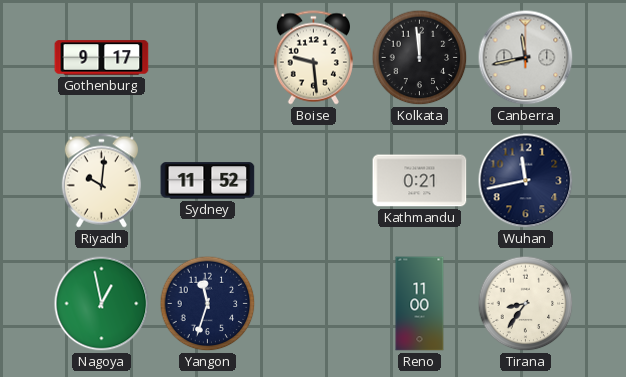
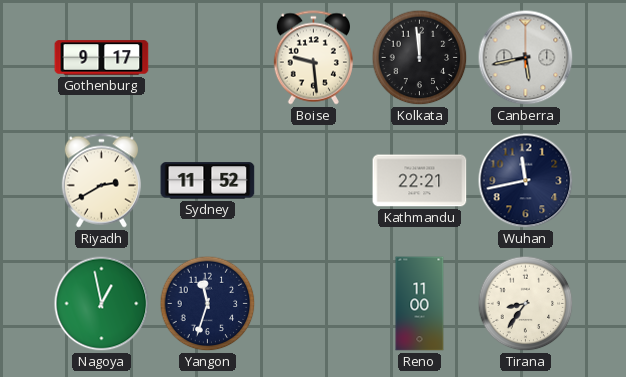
Canberra: 11:43 -> 5:43
Riyadh: 10:01 -> 2:40
Kathmandu: 0:21 -> 22:21
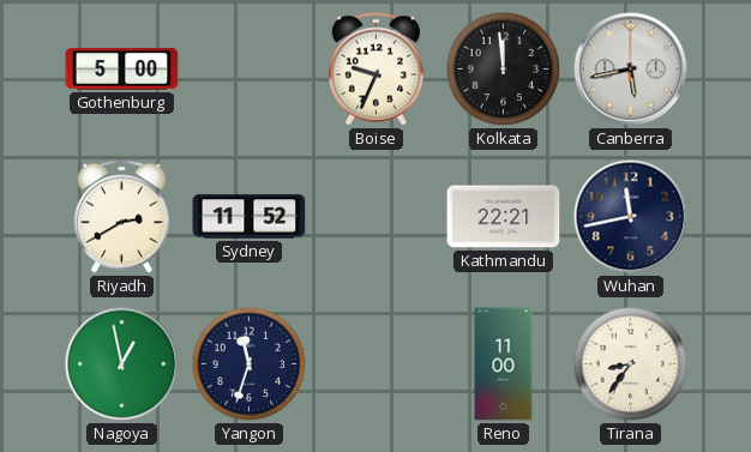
Gothenburg: 9:17 -> 5:00
Boise: 9:29 -> 9:34
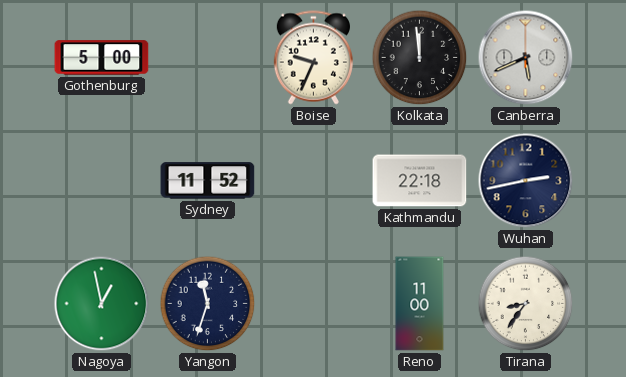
Canberra: 5:43 -> 5:41
Riyadh: 2:40 -> none
Kathmandu: 22:21 -> 22:18
Wuhan: 11:43 -> 2:43
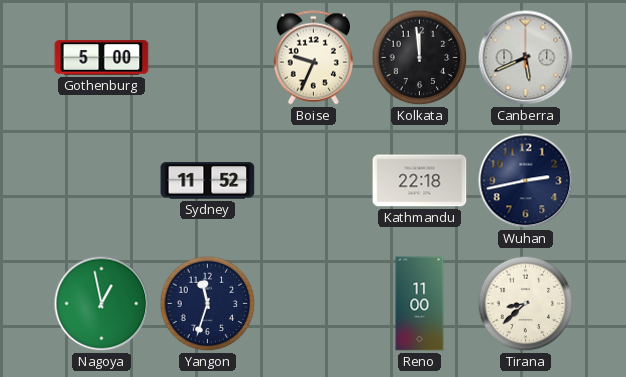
Tirana: 8:36 -> 8:38
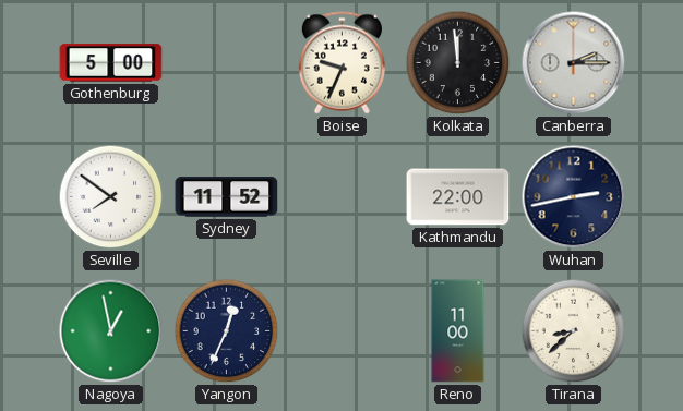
Canberra: 5:41 -> 2:15
Seville: none -> 7:51
Kathmandu: 22:18 -> 22:00
Yangon: 11:33 -> 12:34
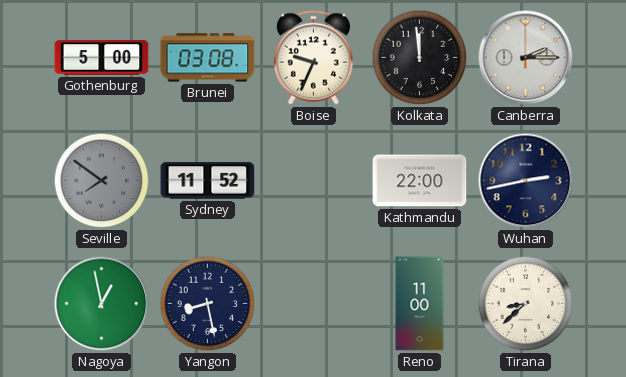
Brunei: none -> 03:08
Seville dial: white -> grey
Yangon: 12:34 -> 8:28
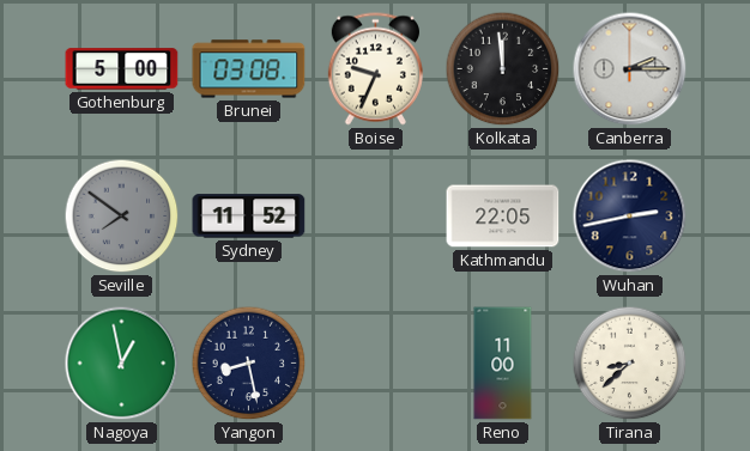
Kathmandu: 22:00 -> 22:05
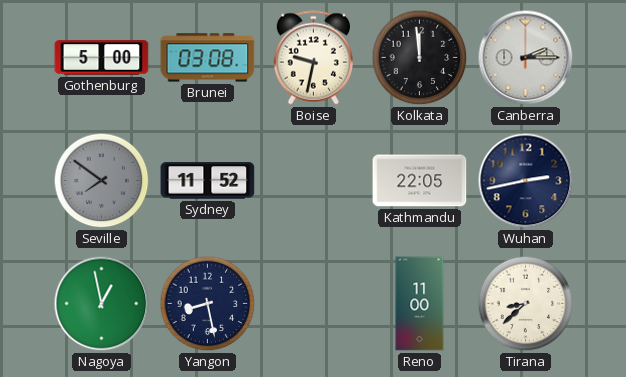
Boise: 9:34 -> 9:32
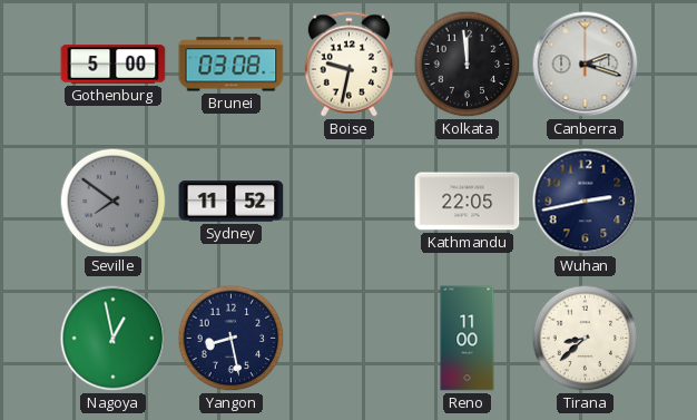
Canberra: 2:15 -> 2:18
